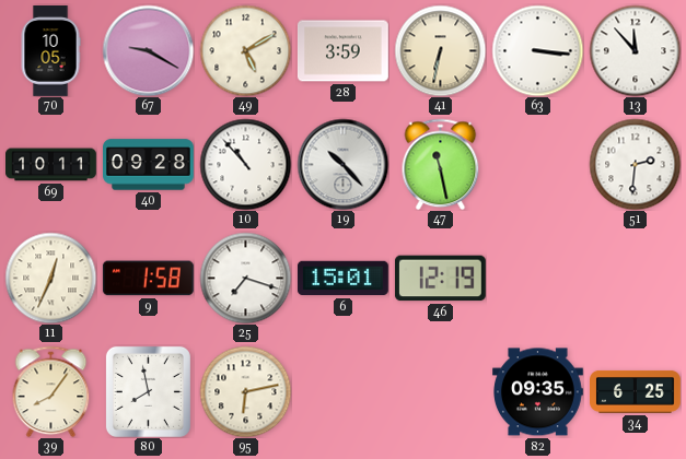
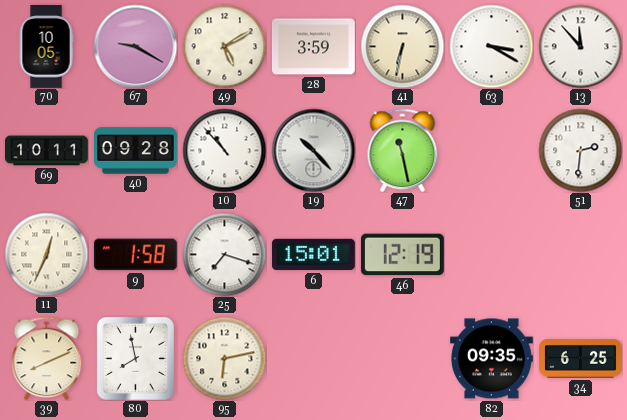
63: 3:16 -> 3:20
39: 8:06 -> 8:11
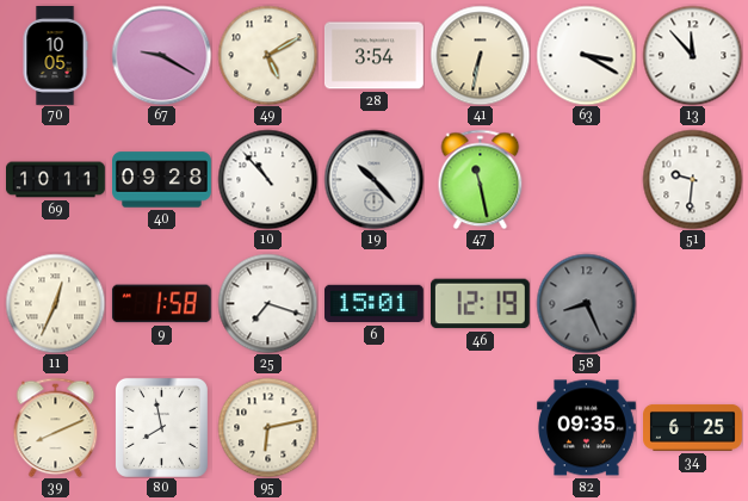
28: 3:59 -> 3:54
51: 2:31 -> 9:31
58: none -> 8:26
